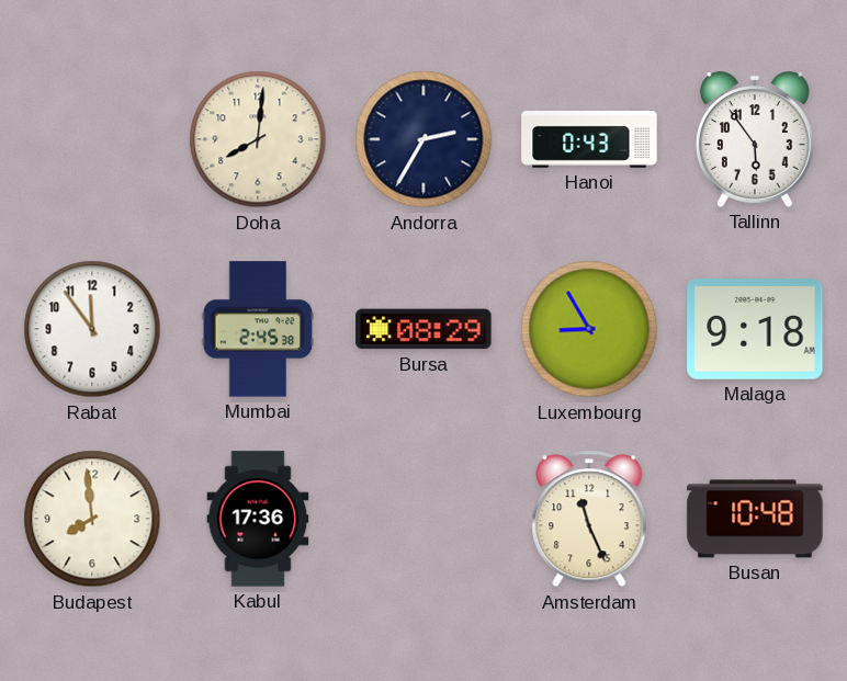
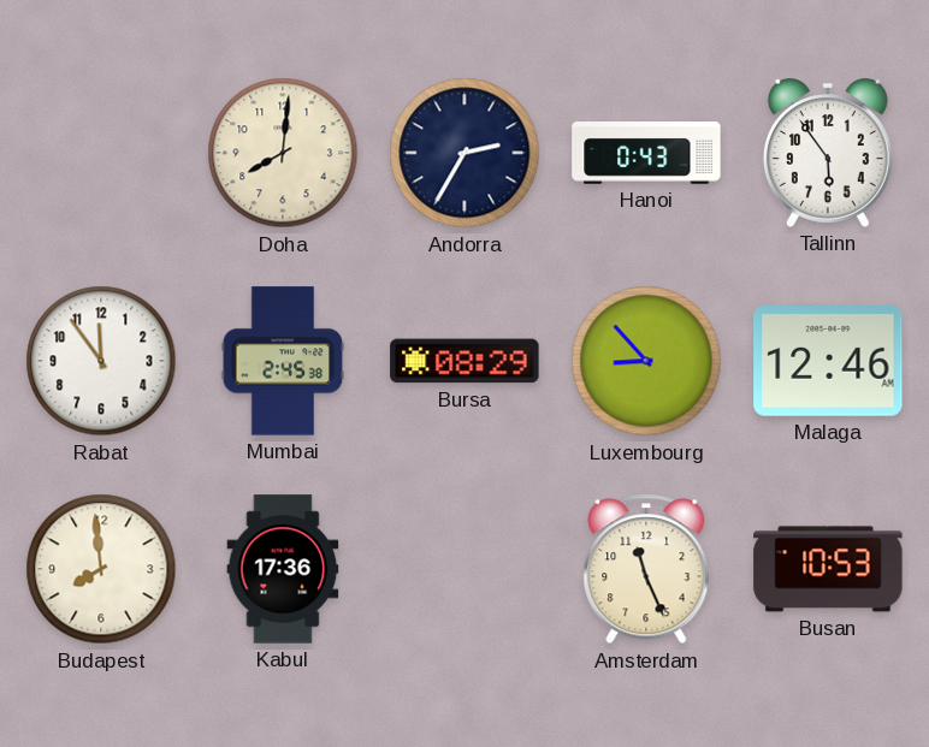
Luxembourg: 8:55 -> 8:53
Malaga: 9:18 -> 12:46
Busan: 10:48 -> 10:53
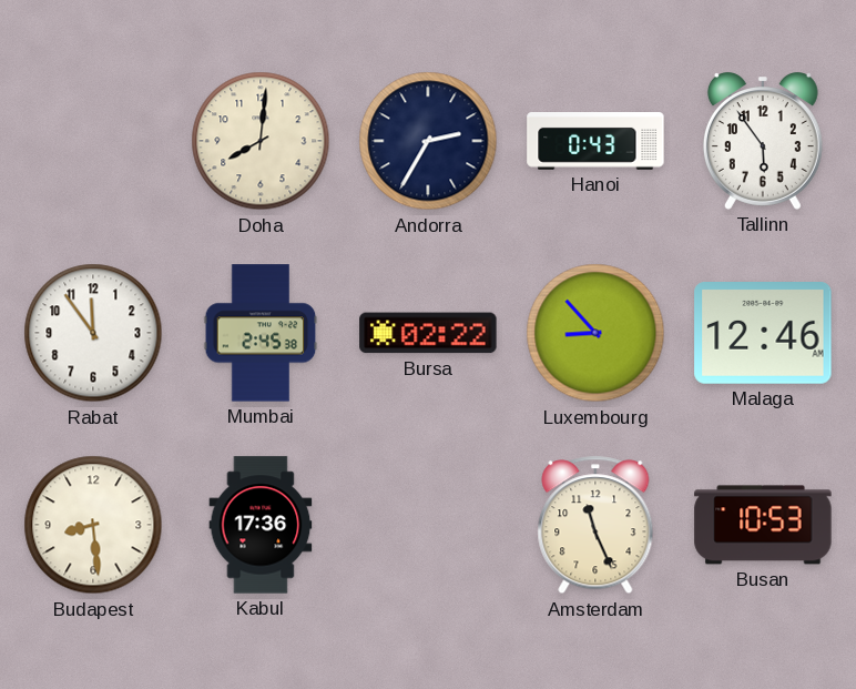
Bursa: 08:29 -> 02:22
Budapest: 7:59 -> 8:29
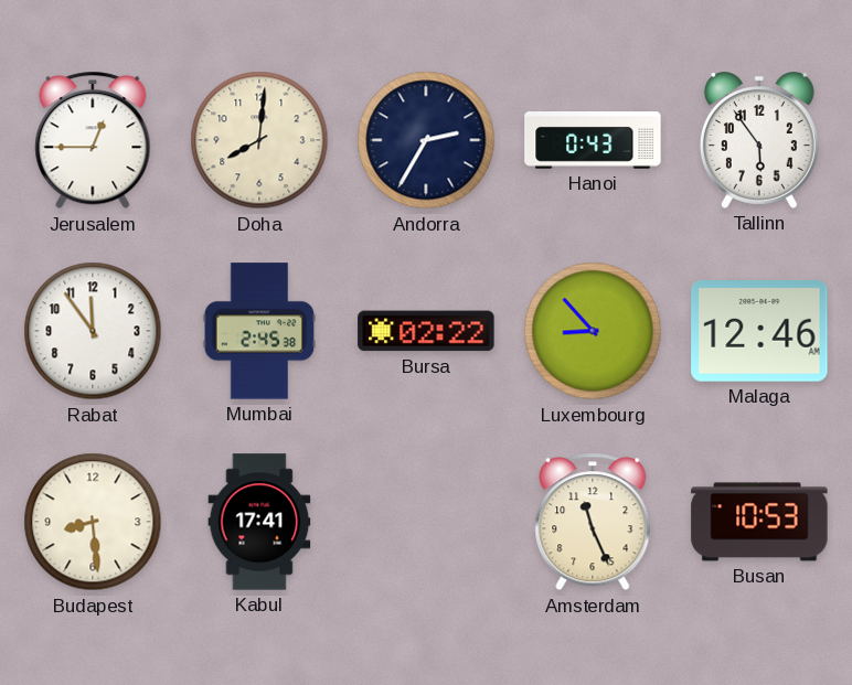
Jerusalem: none -> 12:45
Kabul: 17:36 -> 17:41
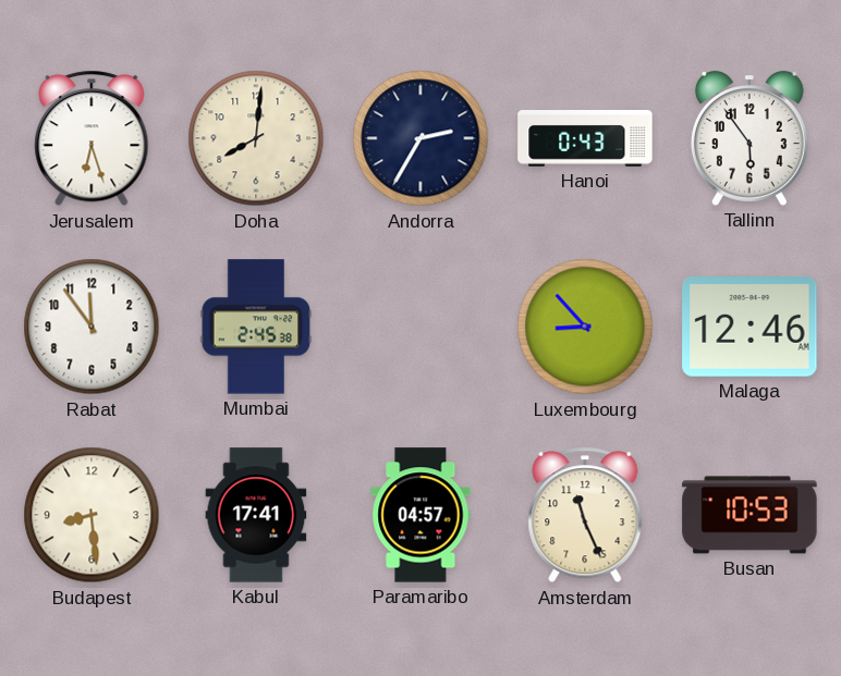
Jerusalem: 12:45 -> 6:27
Bursa: 02:22 -> none
Paramaribo: none -> 04:57
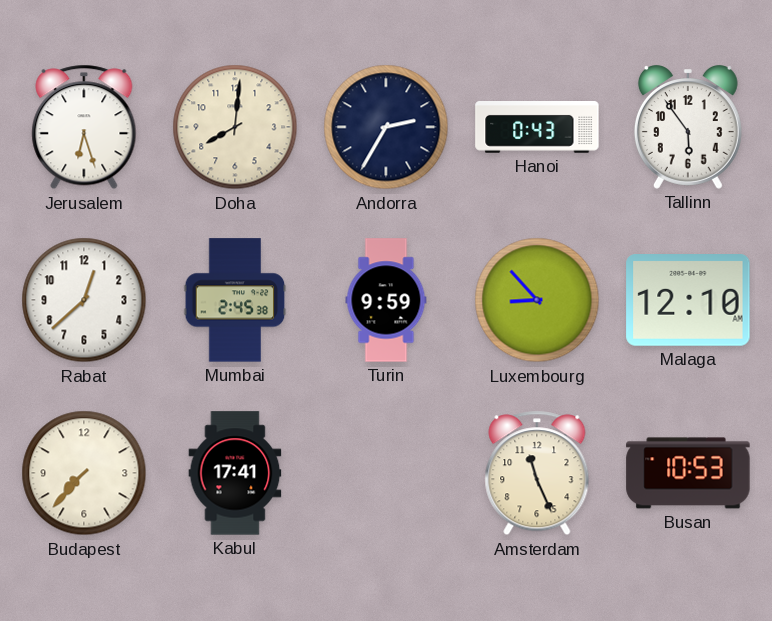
Rabat: 11:54 -> 12:38
Turin: none -> 9:59
Malaga: 12:46 -> 12:10
Budapest: 8:29 -> 7:37
Paramaribo: 04:57 -> none
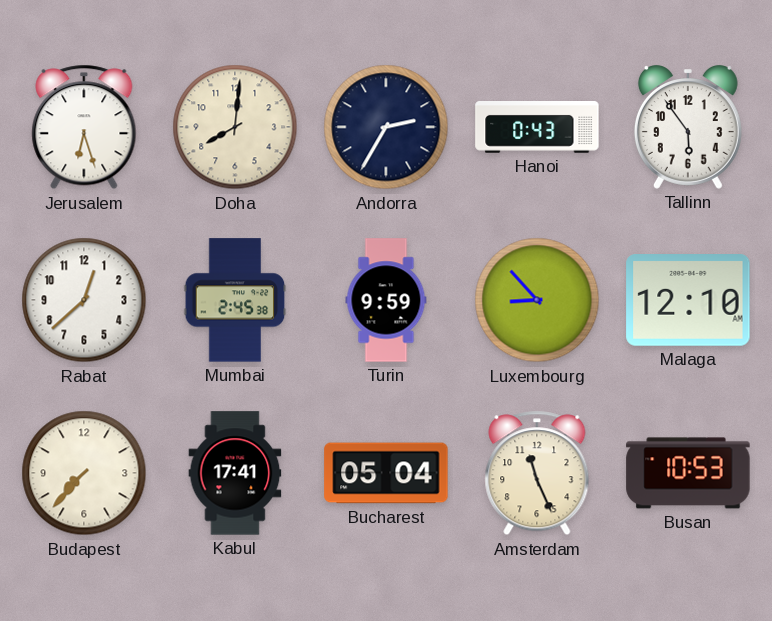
Bucharest: none -> 05:04
